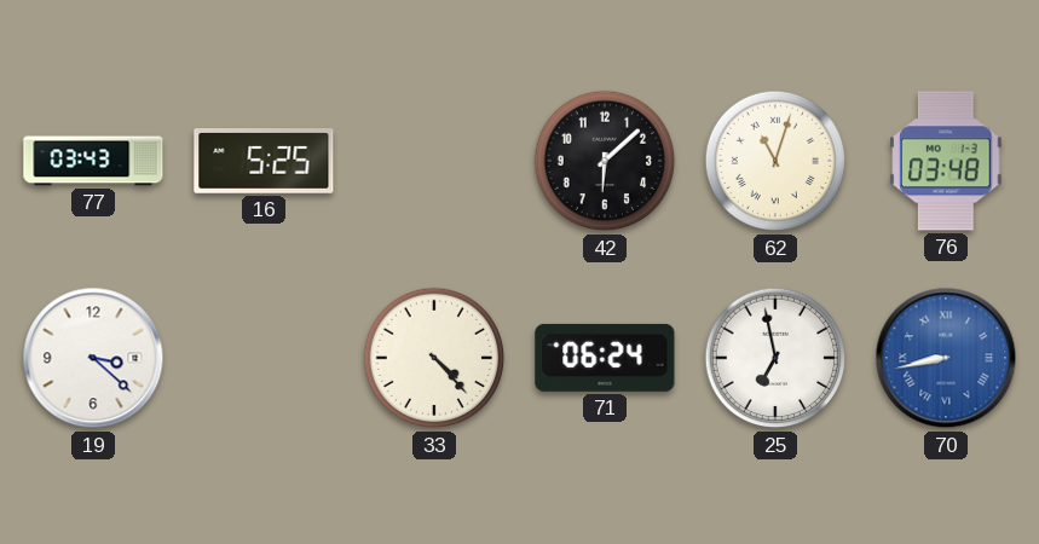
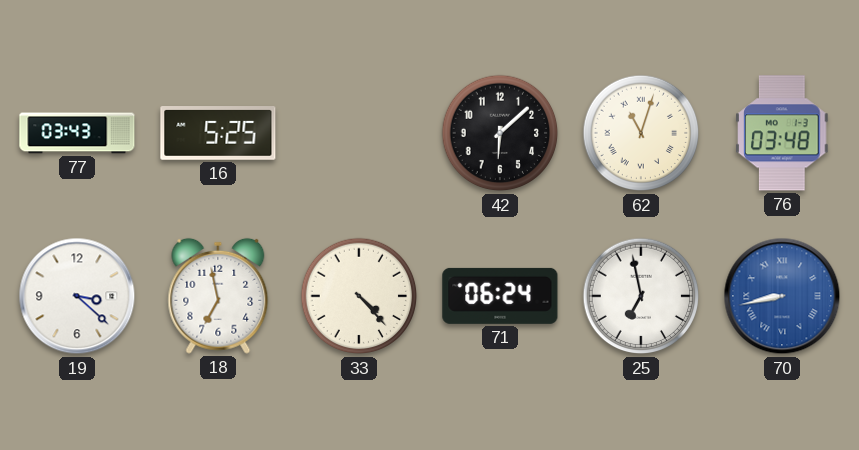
18: none -> 6:58
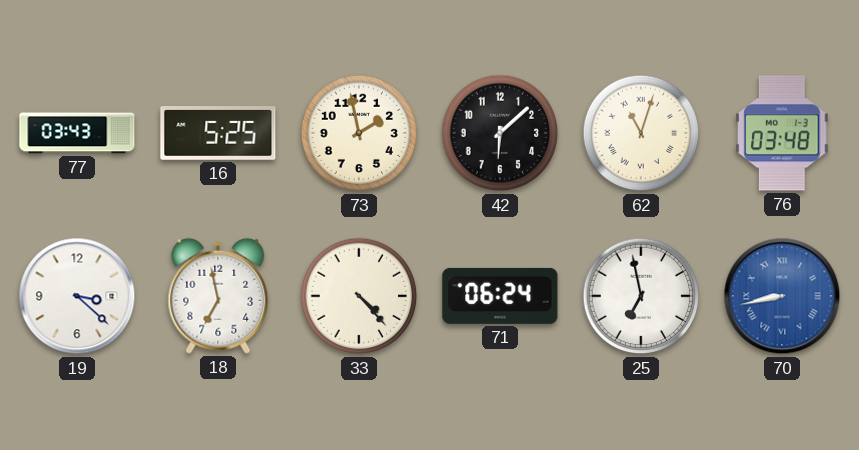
73: none -> 1:58
